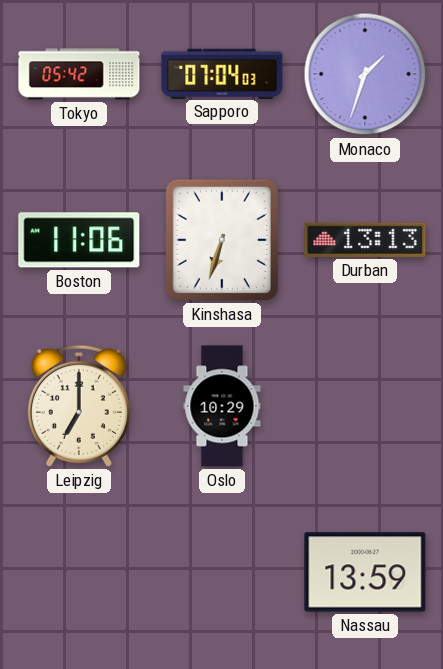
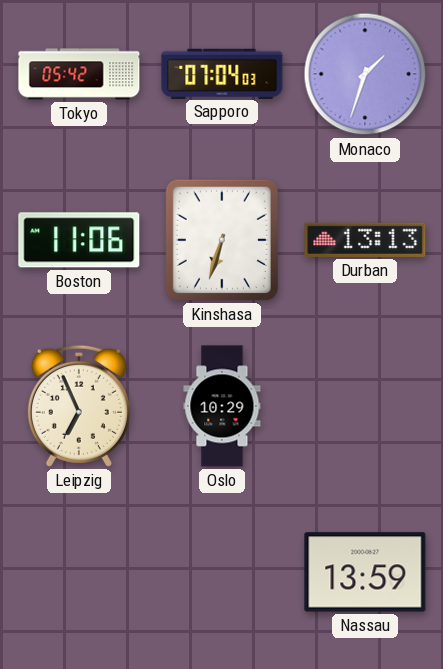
Leipzig: 7:00 -> 6:56
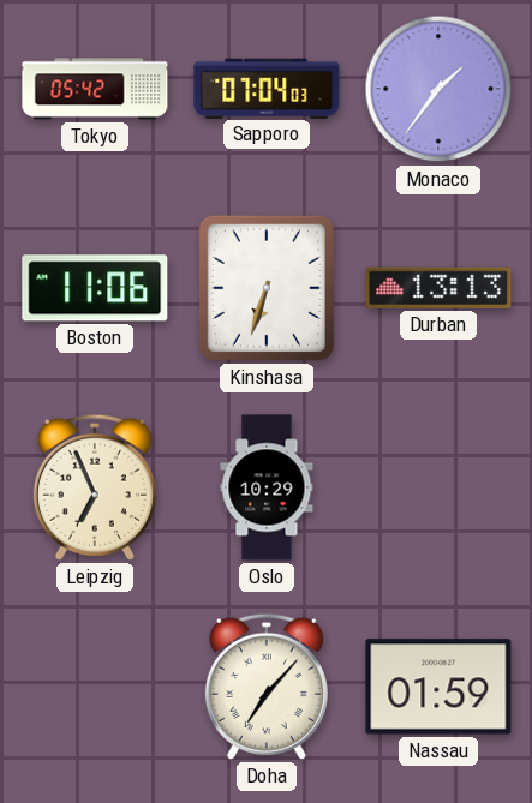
Monaco: 1:33 -> 1:36
Doha: none -> 7:07
Nassau: 13:59 -> 01:59
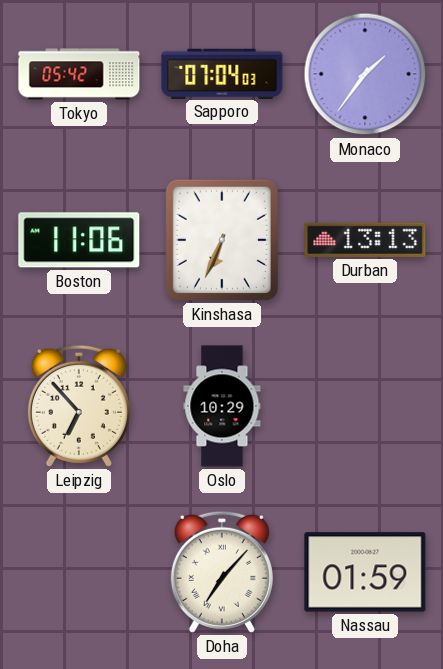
Kinshasa: 6:33 -> 6:34
Leipzig: 6:56 -> 6:53
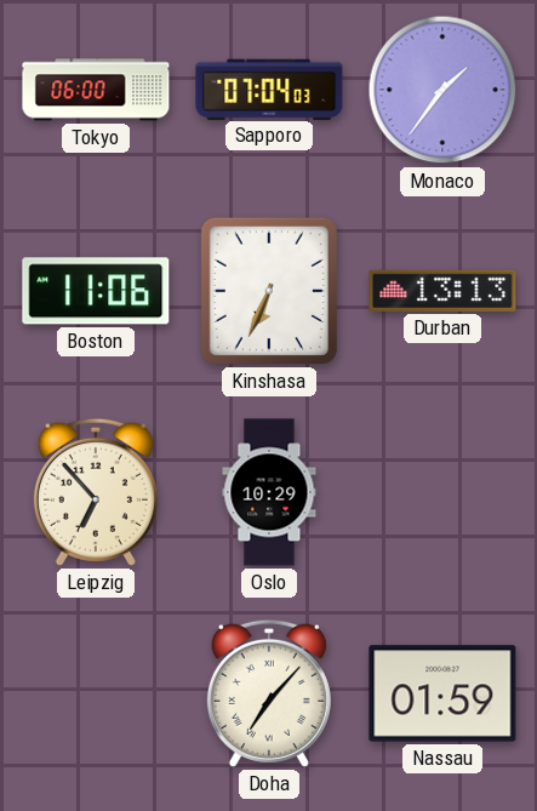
Tokyo: 05:42 -> 06:00
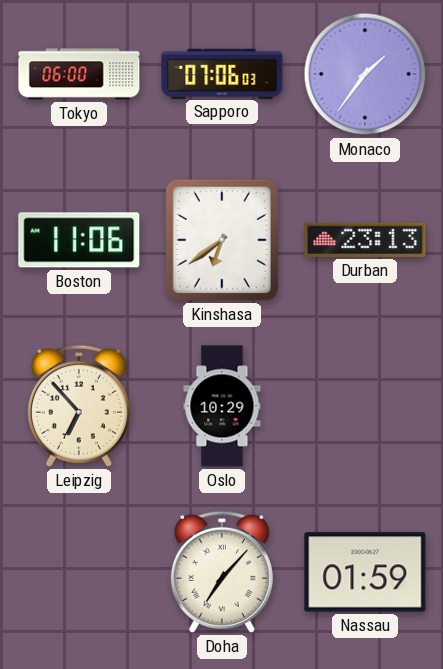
Sapporo: 07:04 -> 07:06
Kinshasa: 6:34 -> 6:39
Durban: 13:13 -> 23:13
